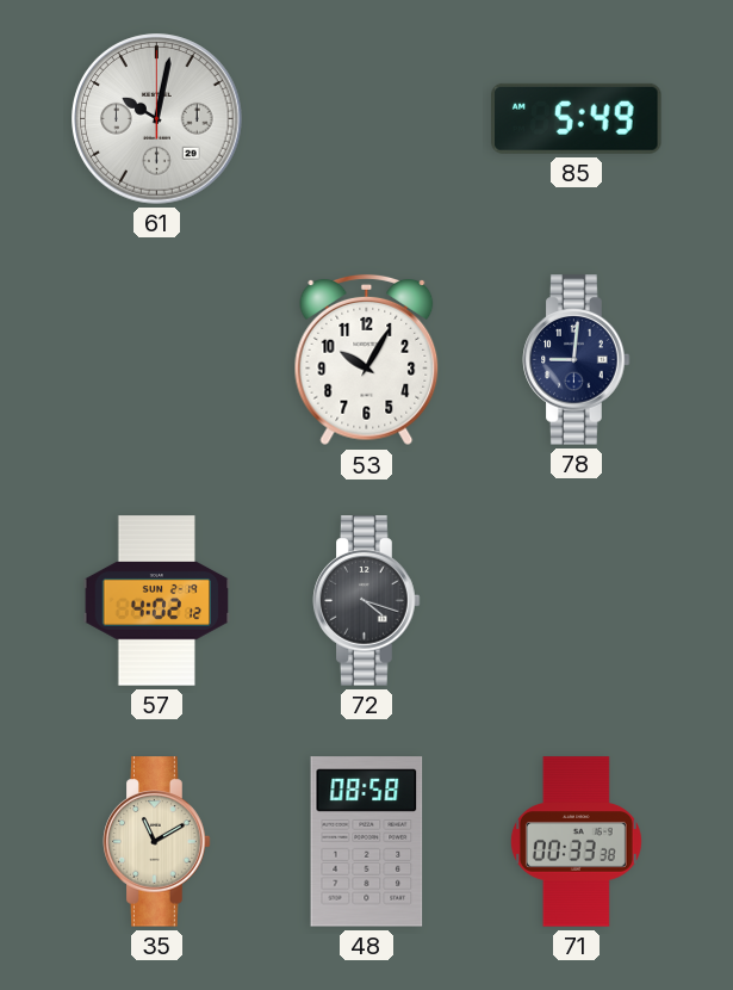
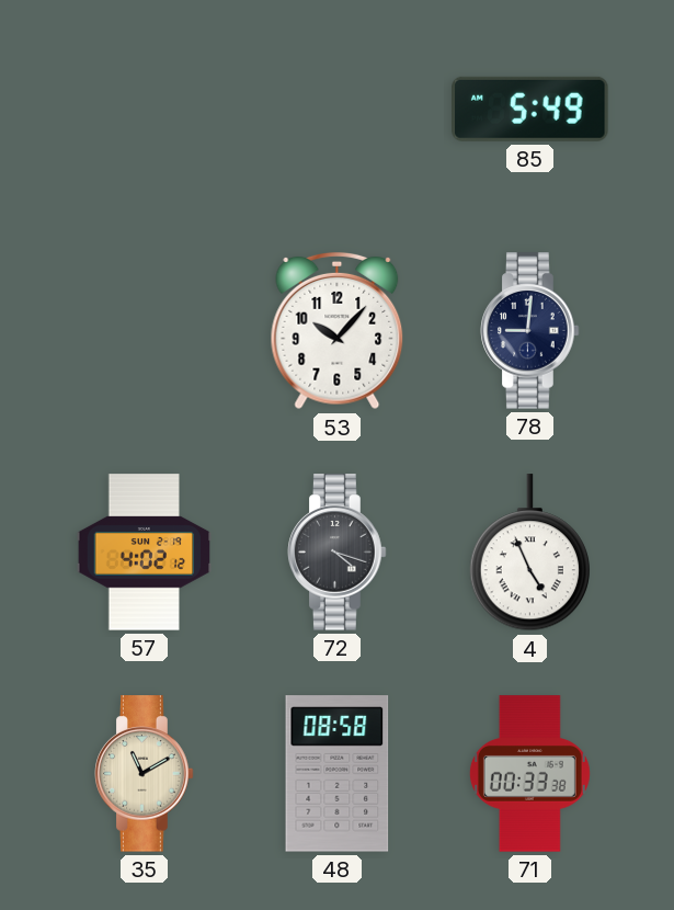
61: 10:02 -> none
53: 10:05 -> 10:07
4: none -> 4:56
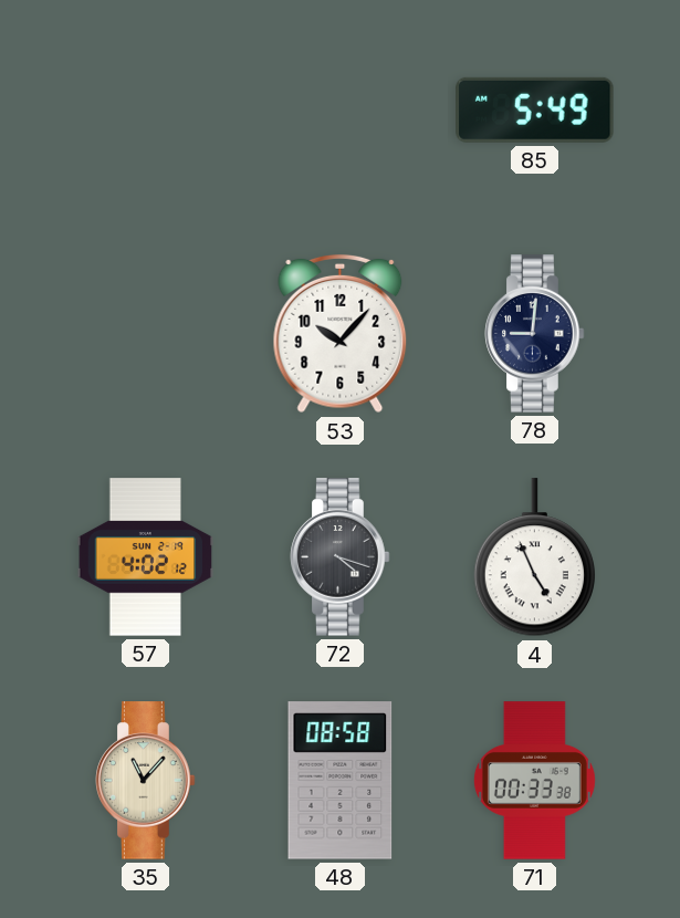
35: 11:10 -> 11:07
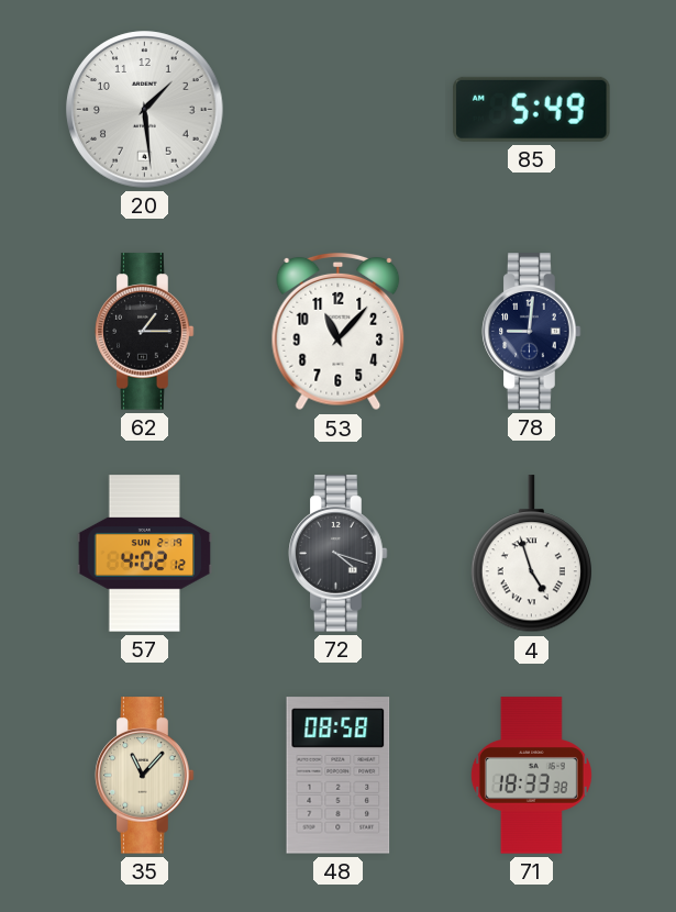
20: none -> 1:29
62: none -> 1:15
53: 10:07 -> 11:07
4: 4:56 -> 4:57
71: 00:33 -> 18:33
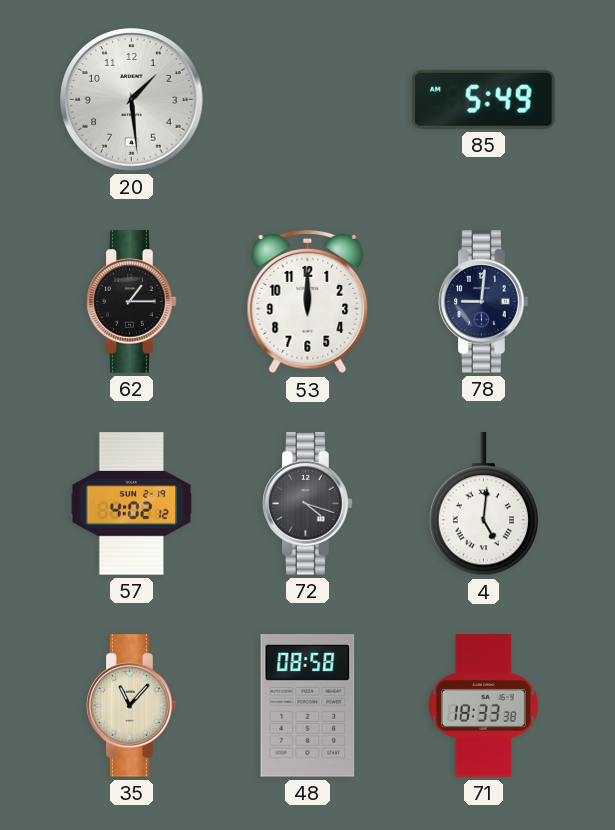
53: 11:07 -> 12:00
4: 4:57 -> 5:01
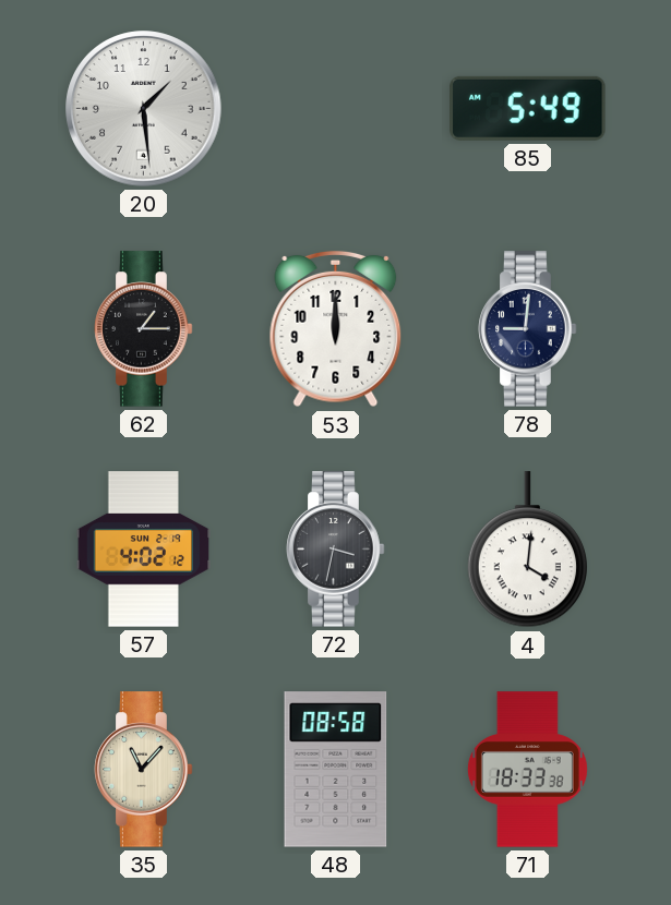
72: 4:18 -> 3:32
4: 5:01 -> 4:01
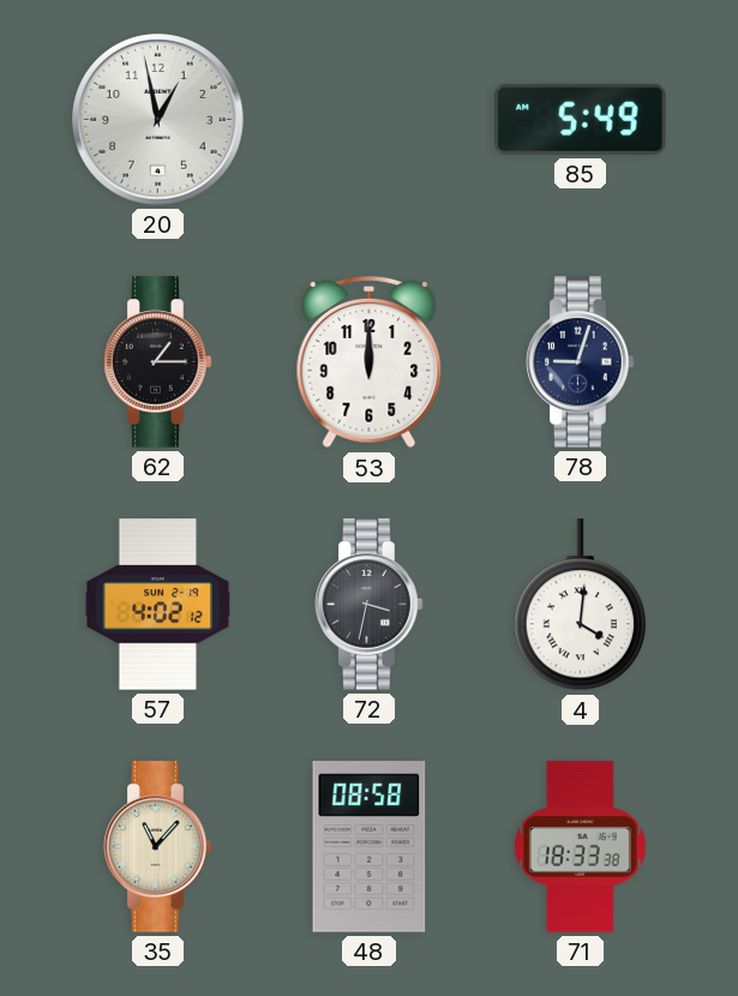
20: 1:29 -> 12:58
78: 9:01 -> 9:03
